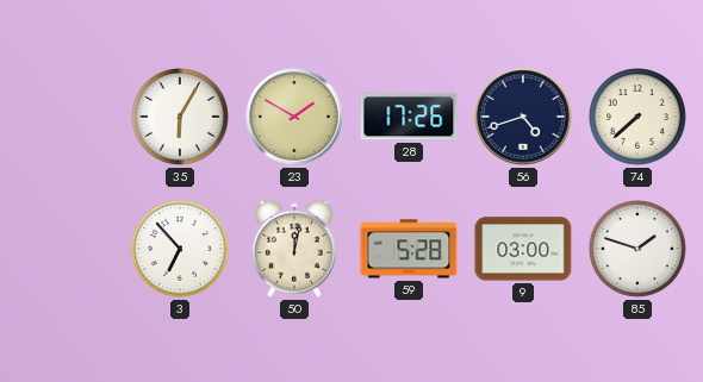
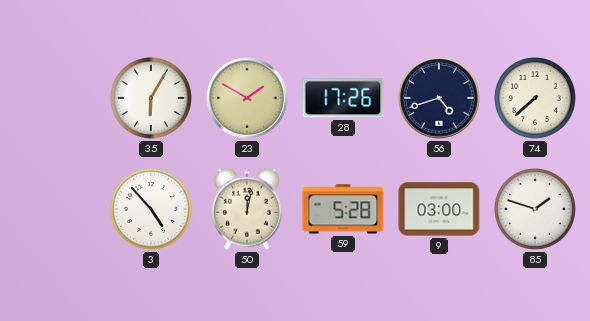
3: 6:53 -> 4:53
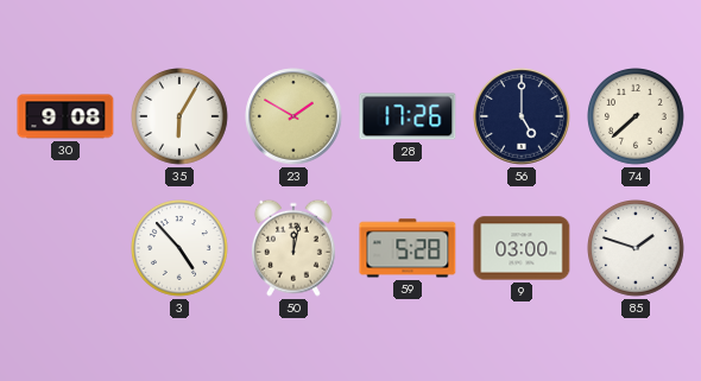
30: none -> 9:08
56: 4:42 -> 5:00
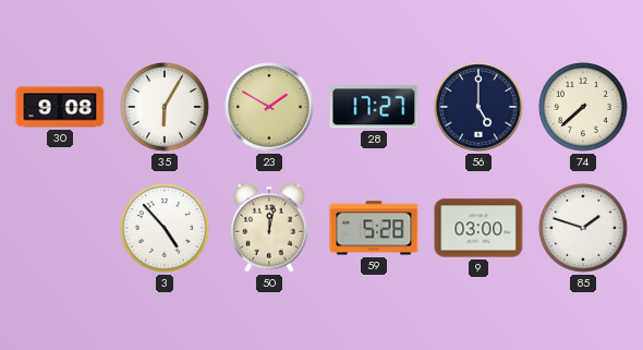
28: 17:26 -> 17:27
